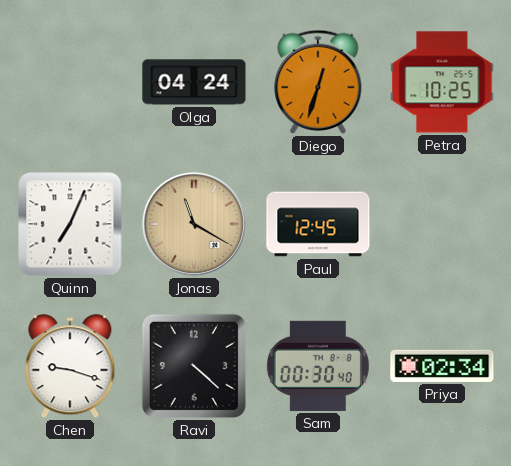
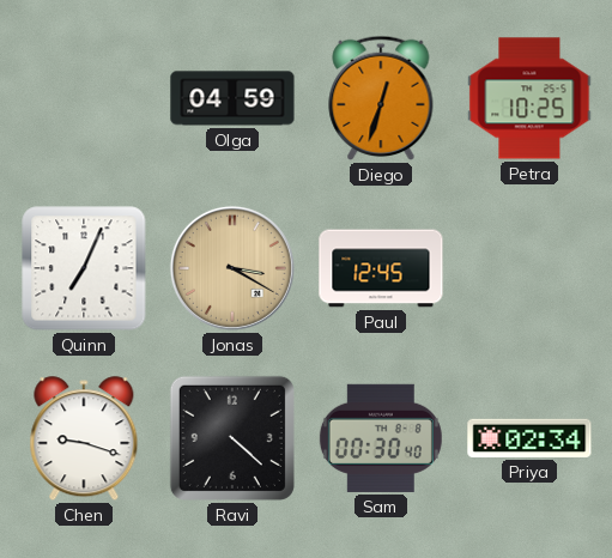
Olga: 04:24 -> 04:59
Jonas: 11:20 -> 3:20
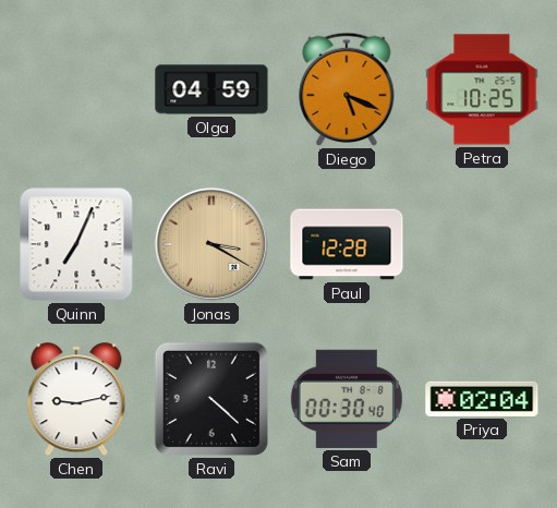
Diego: 12:33 -> 5:19
Paul: 12:45 -> 12:28
Chen: 9:18 -> 9:13
Priya: 02:34 -> 02:04
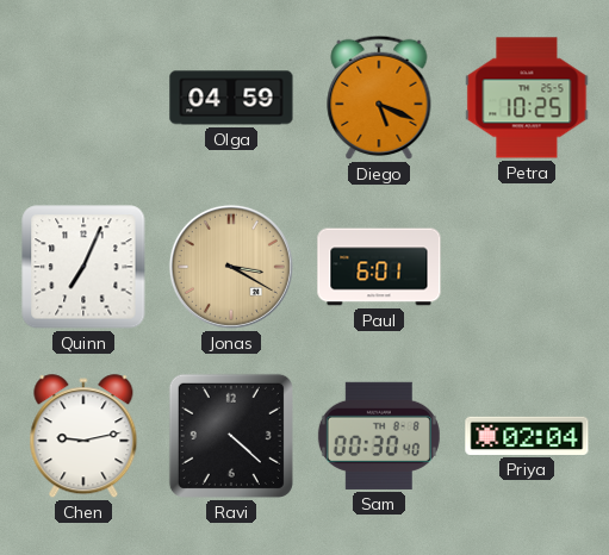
Paul: 12:28 -> 6:01
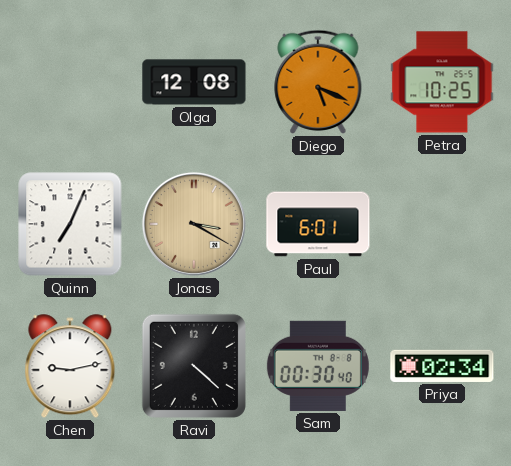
Olga: 04:59 -> 12:08
Priya: 02:04 -> 02:34
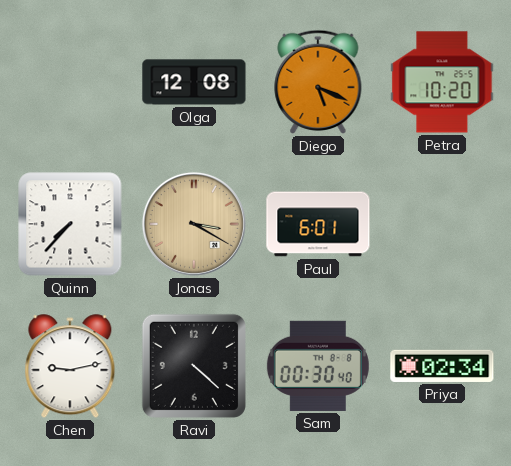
Petra: 10:25 -> 10:20
Quinn: 7:04 -> 7:37
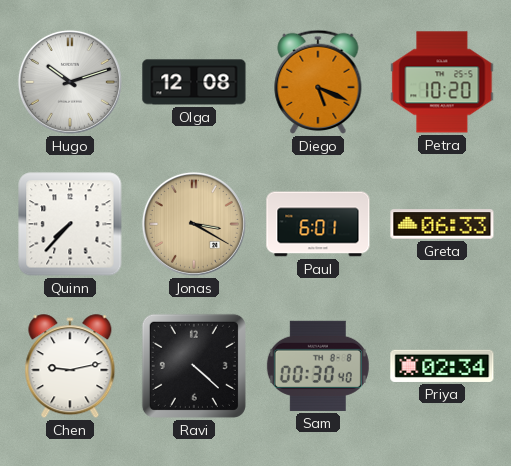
Hugo: none -> 10:12
Greta: none -> 06:33
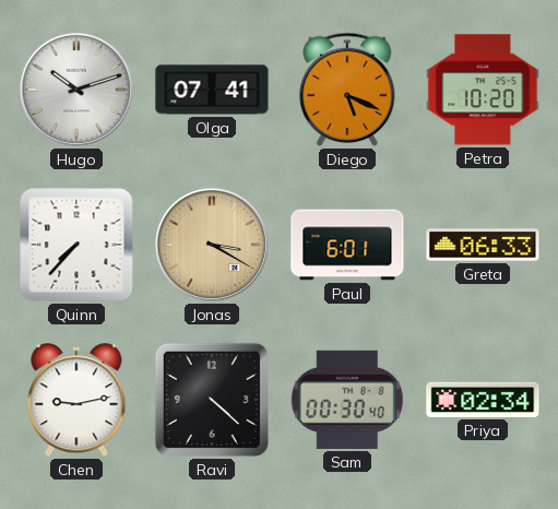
Olga: 12:08 -> 07:41
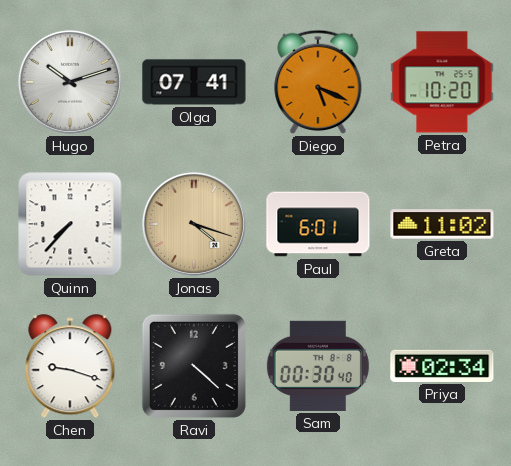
Jonas: 3:20 -> 4:18
Greta: 06:33 -> 11:02
Chen: 9:13 -> 9:18
